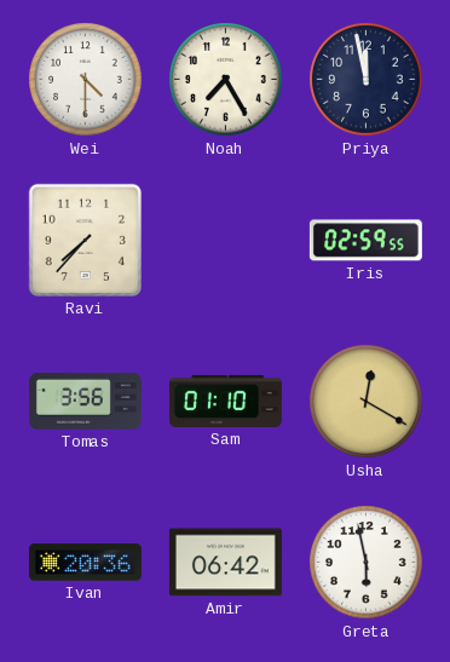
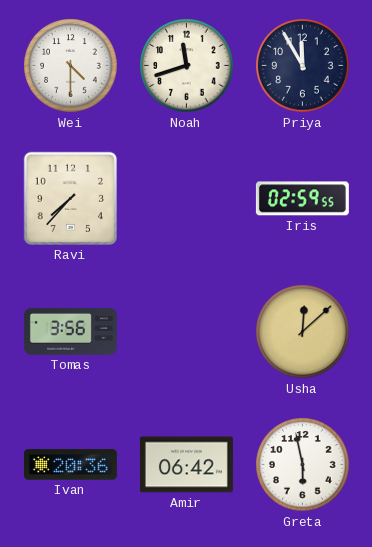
Noah: 7:25 -> 11:42
Priya: 11:58 -> 11:55
Sam: 01:10 -> none
Usha: 12:20 -> 12:08
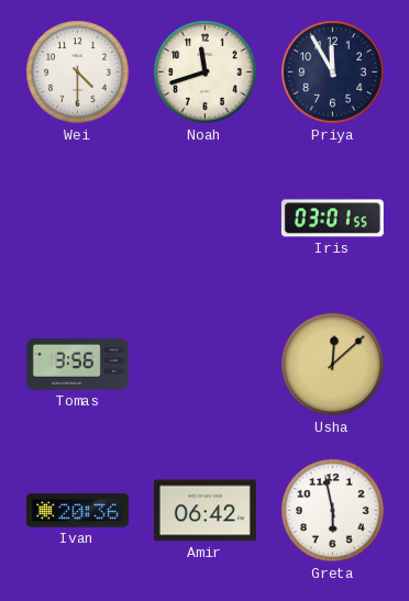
Ravi: 7:37 -> none
Iris: 02:59 -> 03:01
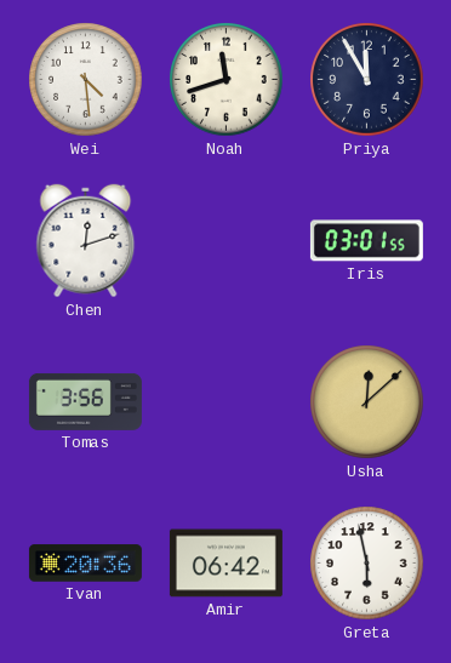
Wei: 4:30 -> 4:29
Chen: none -> 12:12
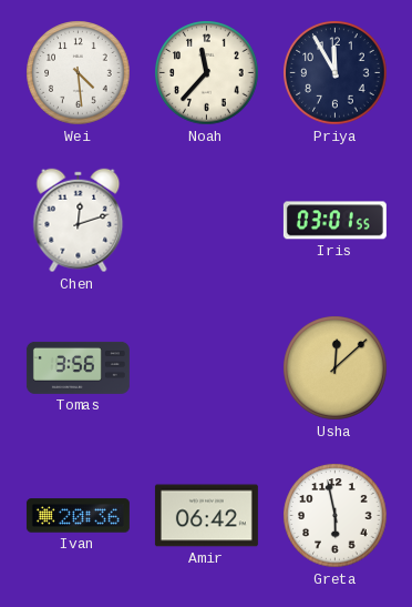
Noah: 11:42 -> 11:37
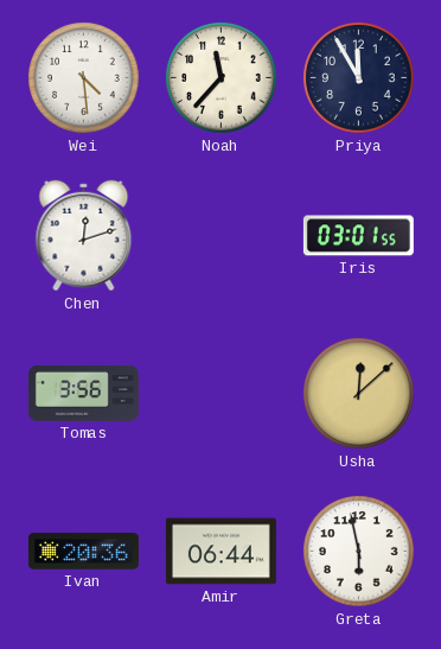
Amir: 06:42 -> 06:44
